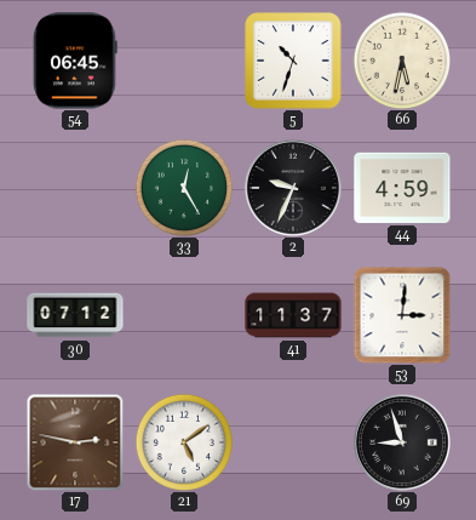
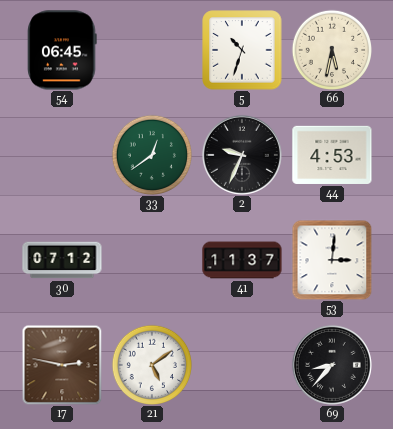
33: 12:25 -> 12:39
44: 4:59 -> 4:53
69: 8:57 -> 8:37
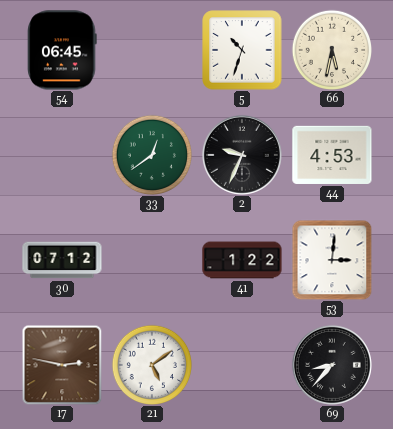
41: 11:37 -> 1:22
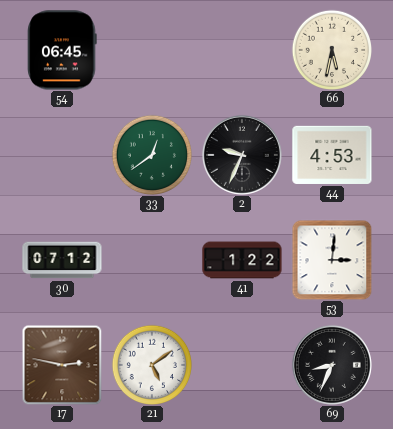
5: 10:33 -> none
69: 8:37 -> 8:34
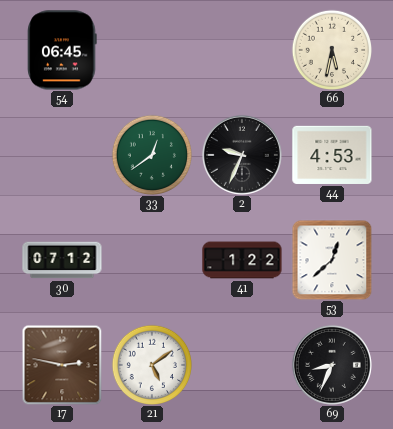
53: 3:01 -> 12:38
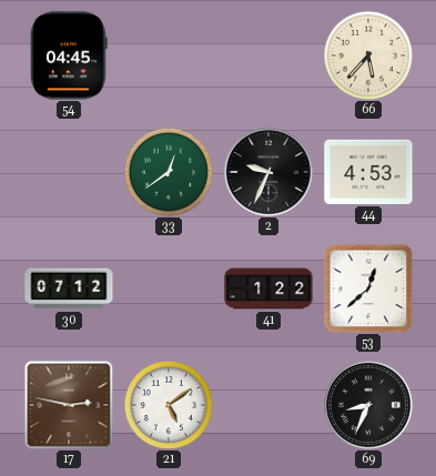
54: 06:45 -> 04:45
66: 5:32 -> 5:37
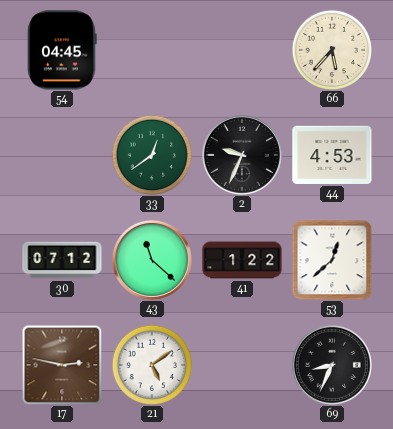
43: none -> 11:22
